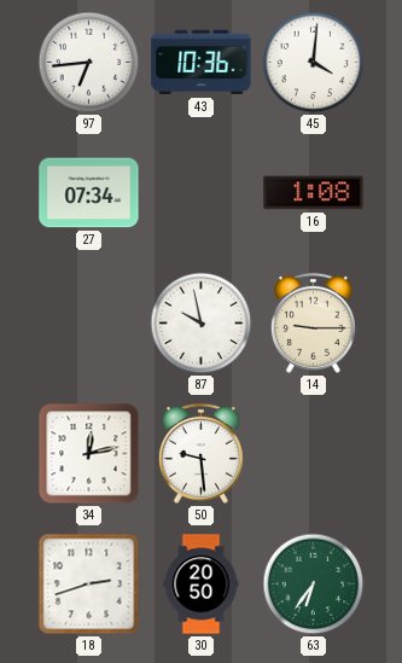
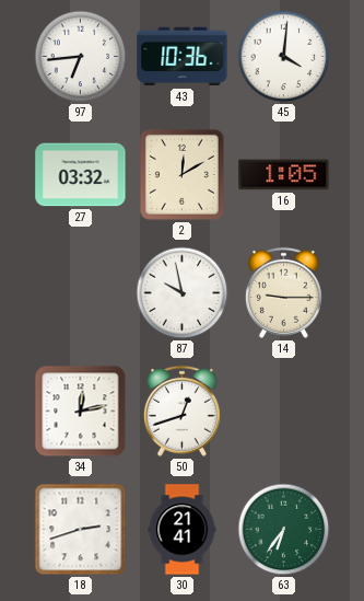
27: 07:34 -> 03:32
2: none -> 12:10
16: 1:08 -> 1:05
50: 9:29 -> 12:42
30: 20:50 -> 21:41
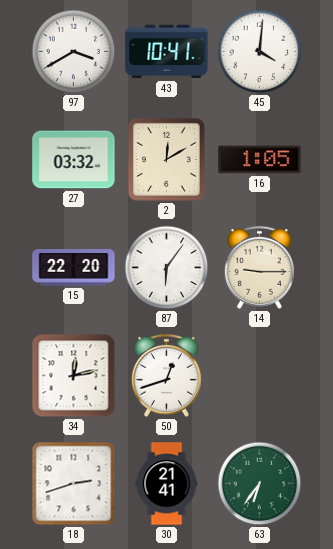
97: 6:44 -> 3:40
43: 10:36 -> 10:41
15: none -> 22:20
87: 9:58 -> 6:06
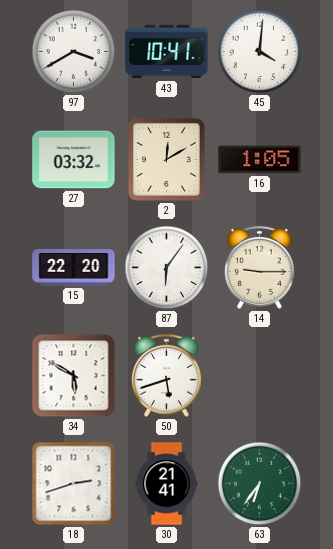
34: 12:13 -> 5:50
50: 12:42 -> 5:42
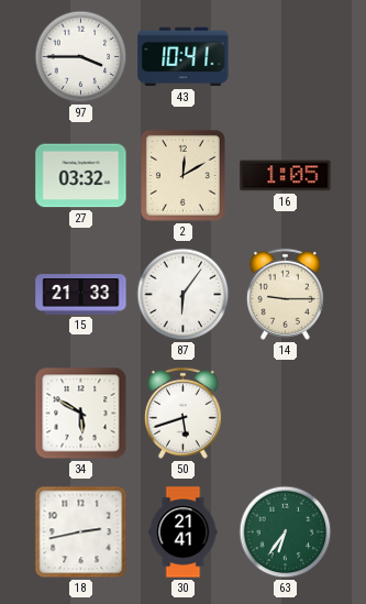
97: 3:40 -> 3:45
45: 4:01 -> none
15: 22:20 -> 21:33
18: 2:42 -> 2:43
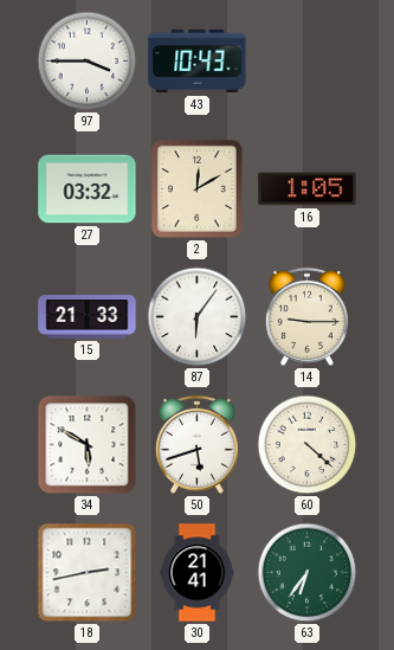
43: 10:41 -> 10:43
60: none -> 4:22
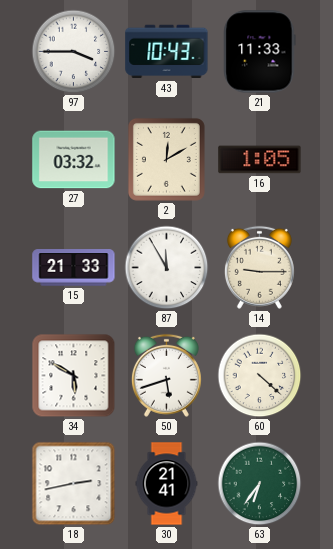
21: none -> 11:33
87: 6:06 -> 11:55
